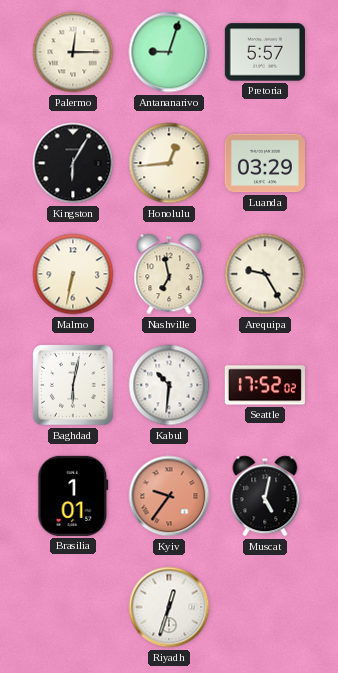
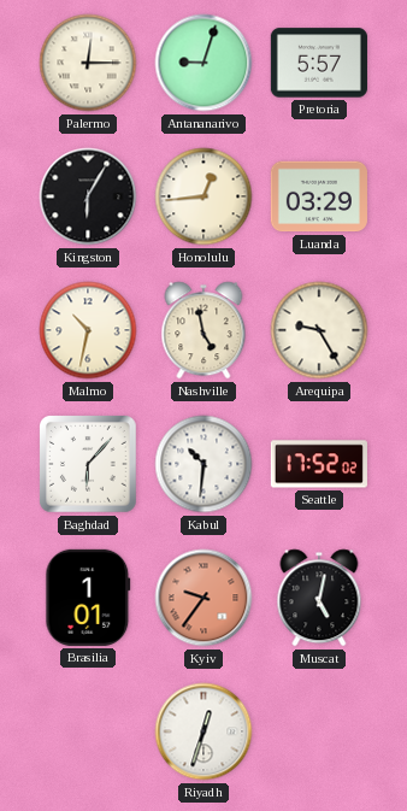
Malmo: 6:32 -> 10:32
Nashville: 6:58 -> 4:58
Baghdad: 6:02 -> 6:07
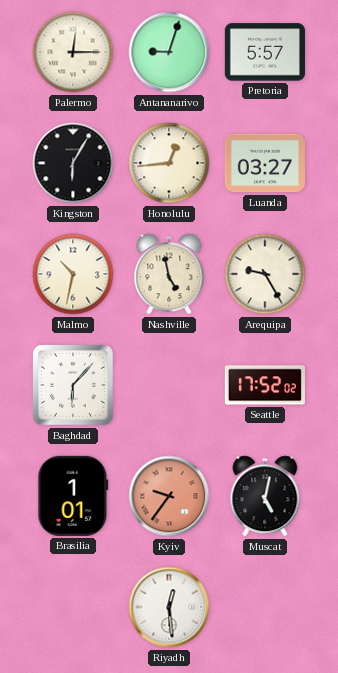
Luanda: 03:29 -> 03:27
Kabul: 10:31 -> none
Riyadh: 12:33 -> 12:29
